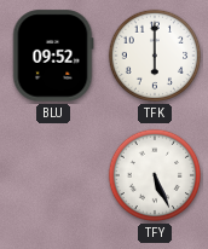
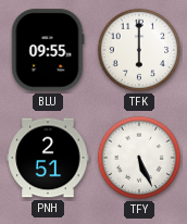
BLU: 09:52 -> 09:55
PNH: none -> 2:51
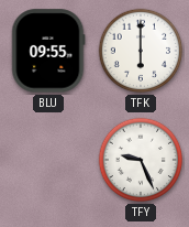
PNH: 2:51 -> none
TFY: 5:26 -> 9:26
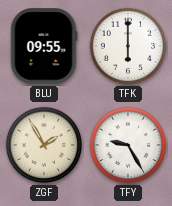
ZGF: none -> 1:55
TFY: 9:26 -> 9:25
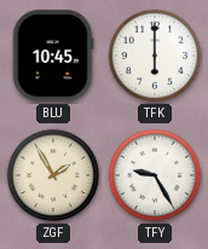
BLU: 09:55 -> 10:45
